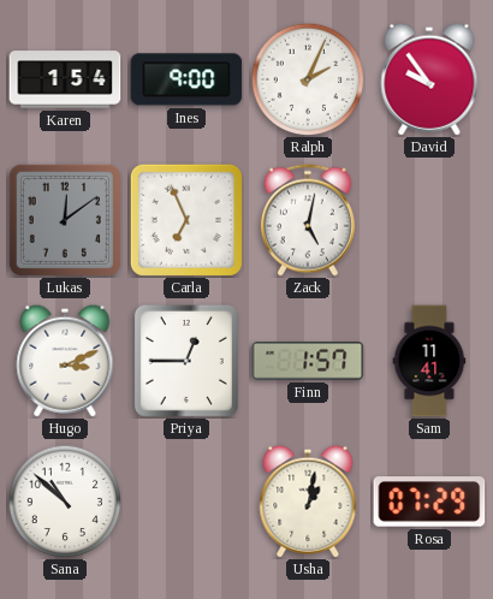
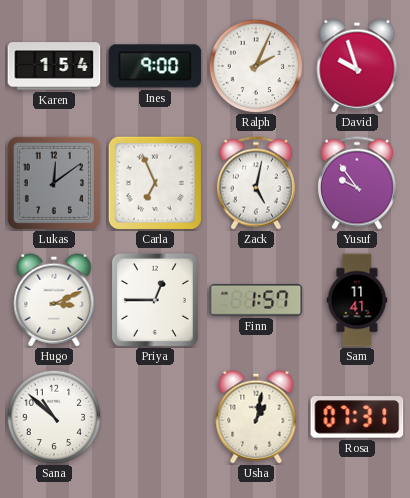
David: 9:54 -> 9:57
Yusuf: none -> 9:54
Rosa: 07:29 -> 07:31
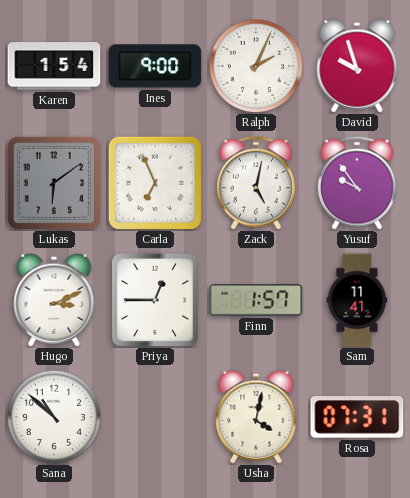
Lukas: 12:09 -> 6:09
Usha: 1:02 -> 4:02
